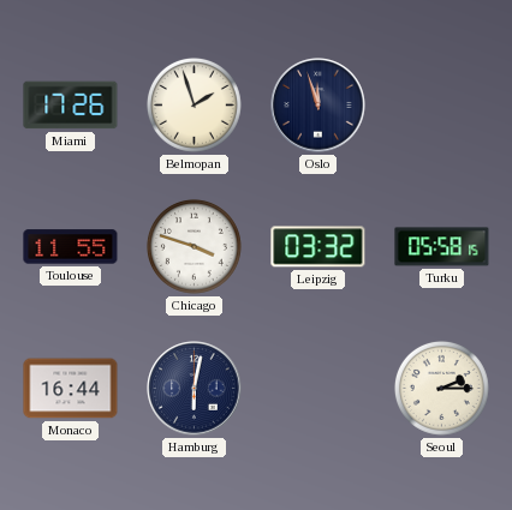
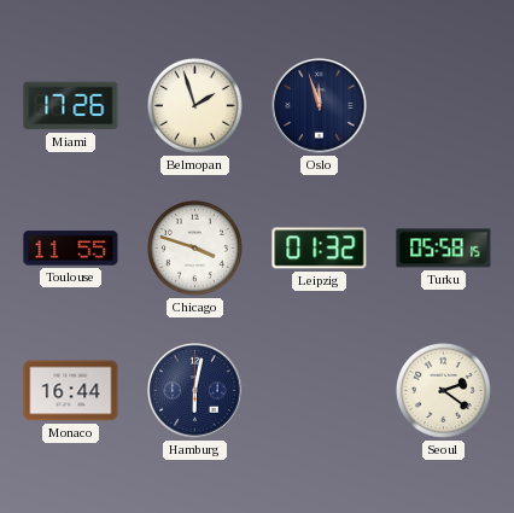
Leipzig: 03:32 -> 01:32
Seoul: 2:15 -> 2:21
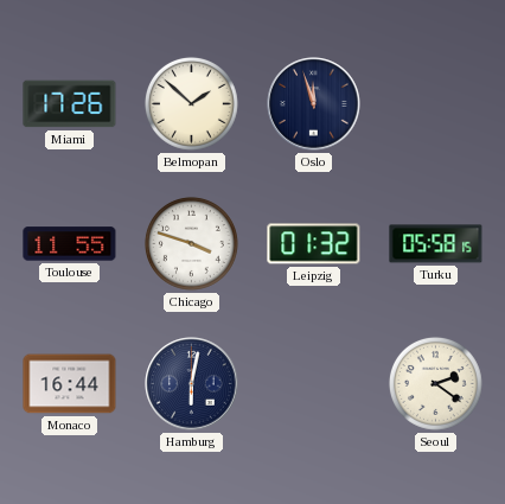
Belmopan: 1:57 -> 1:52
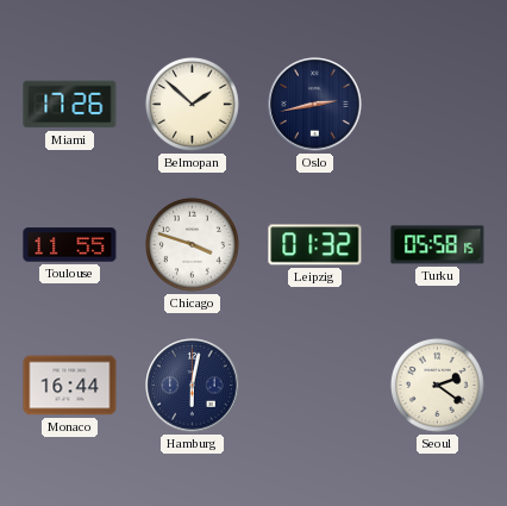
Oslo: 11:57 -> 2:43
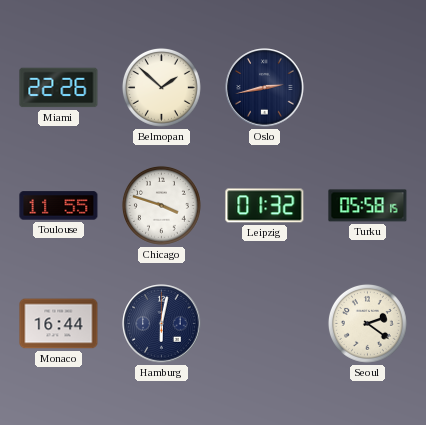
Miami: 17:26 -> 22:26
